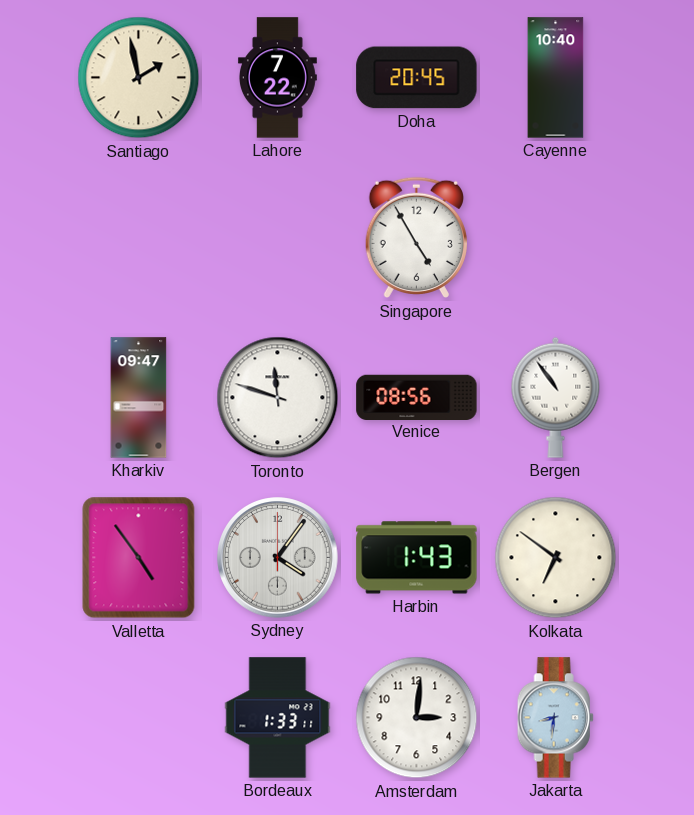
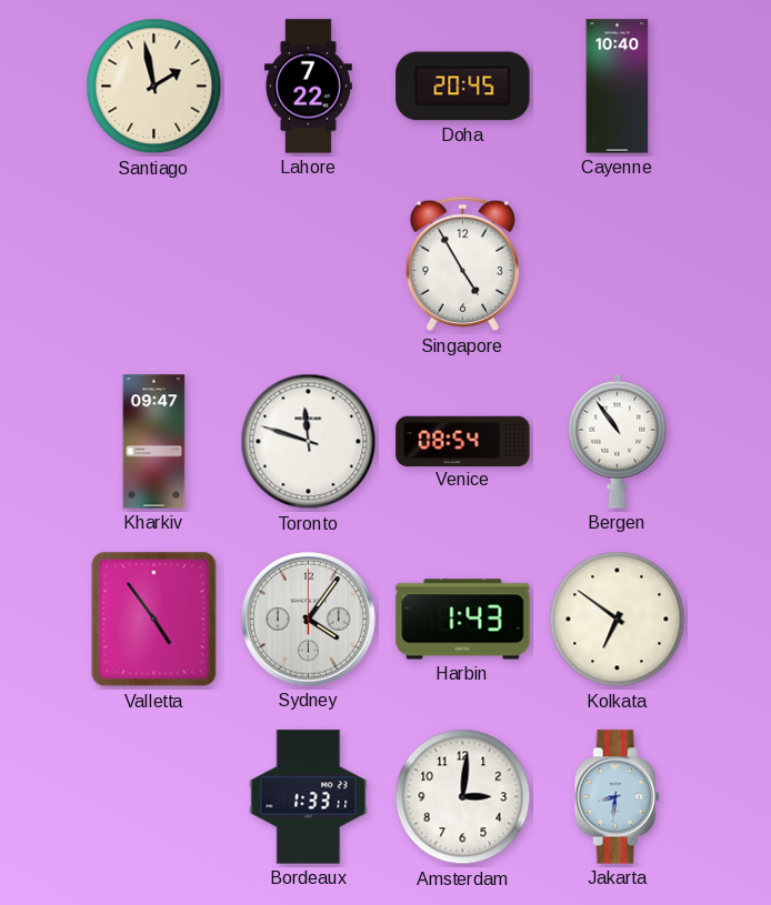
Venice: 08:56 -> 08:54
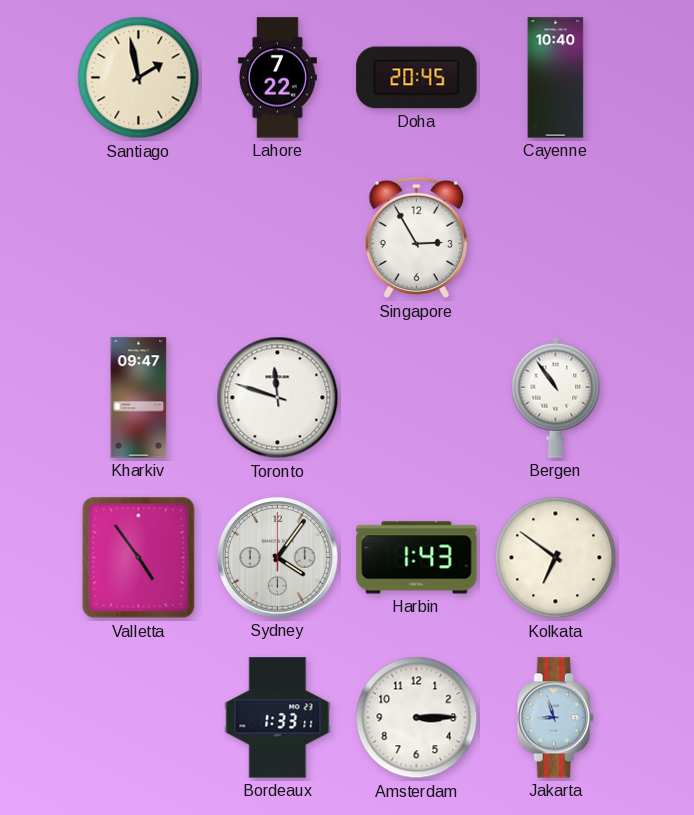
Singapore: 4:55 -> 2:55
Venice: 08:54 -> none
Amsterdam: 3:01 -> 3:15
Jakarta: 8:31 -> 8:57
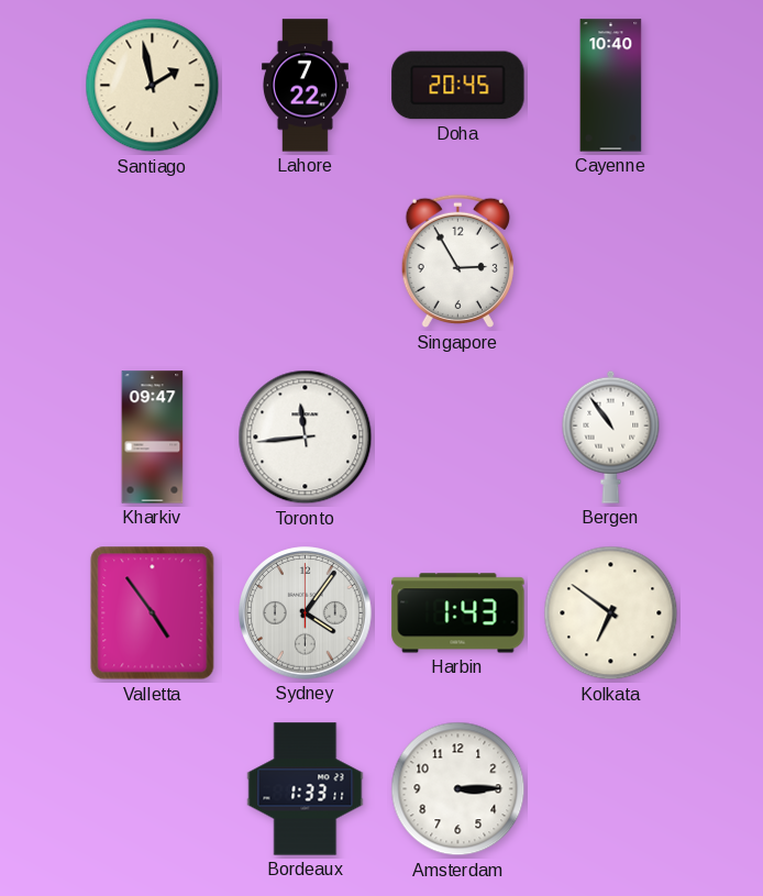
Toronto: 11:48 -> 11:44
Jakarta: 8:57 -> none
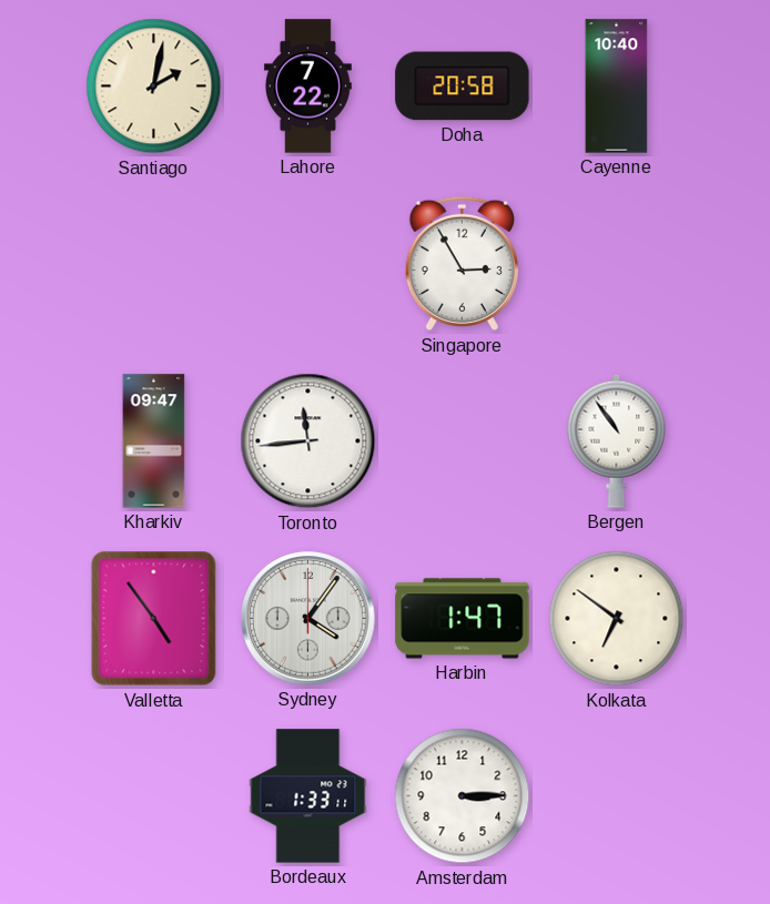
Santiago: 1:58 -> 2:02
Doha: 20:45 -> 20:58
Harbin: 1:43 -> 1:47
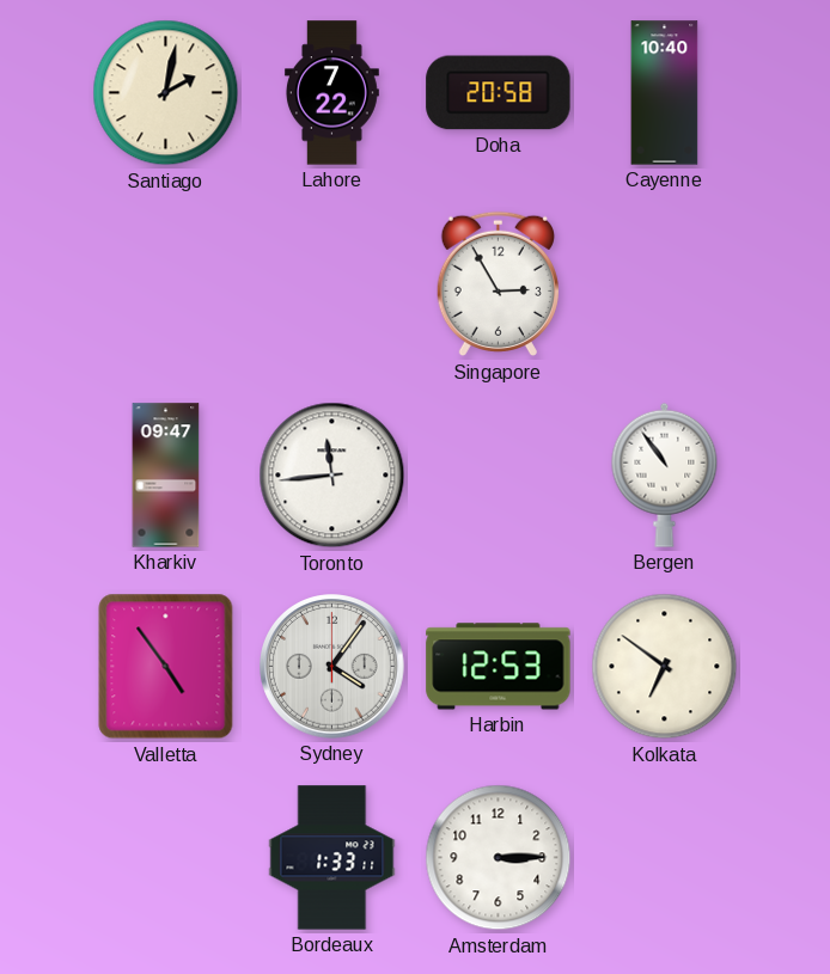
Harbin: 1:47 -> 12:53
